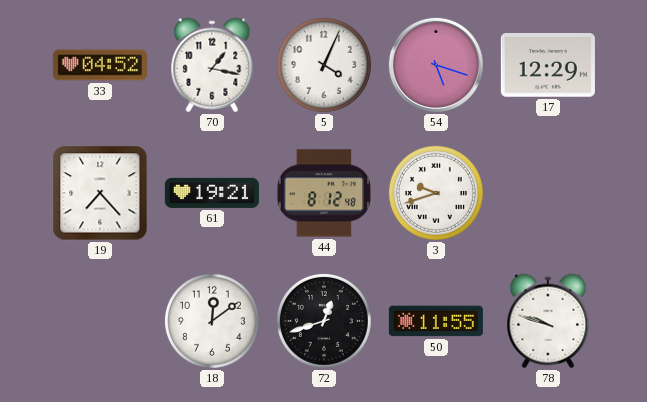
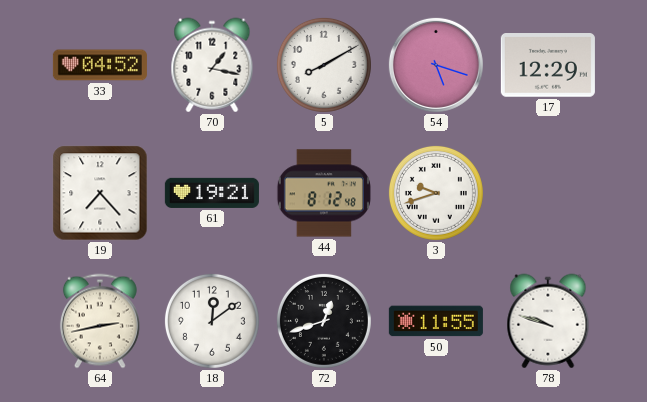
5: 4:04 -> 8:10
64: none -> 2:43
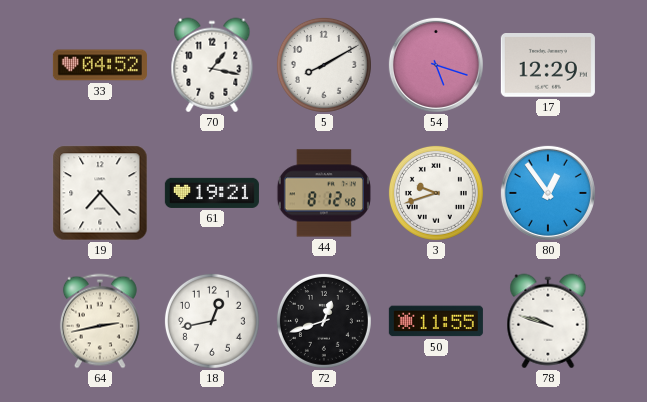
80: none -> 12:54
18: 12:09 -> 12:43
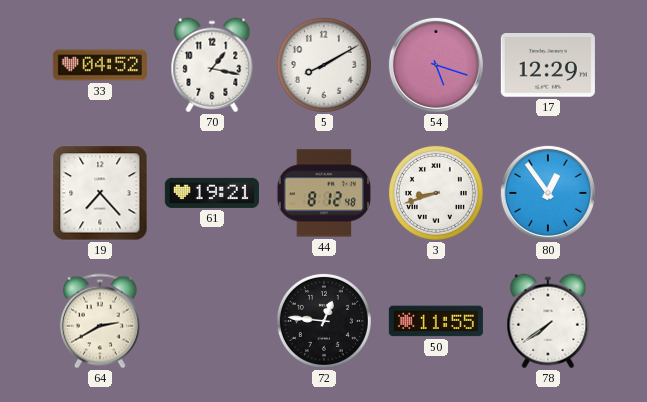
3: 9:42 -> 8:42
64: 2:43 -> 2:40
18: 12:43 -> none
72: 12:42 -> 12:46
78: 9:48 -> 7:39
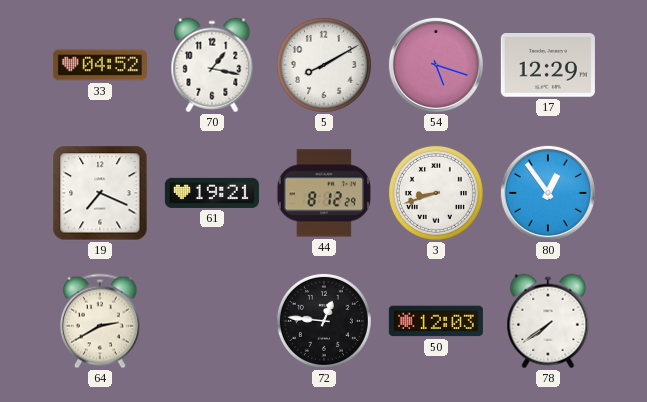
19: 7:23 -> 7:19
44: 8:12:48 -> 8:12:29
50: 11:55 -> 12:03
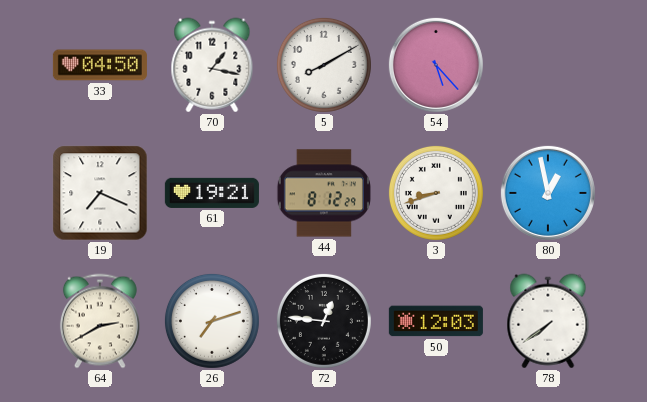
33: 04:52 -> 04:50
54: 5:18 -> 5:23
17: 12:29 -> none
80: 12:54 -> 12:58
26: none -> 7:12
